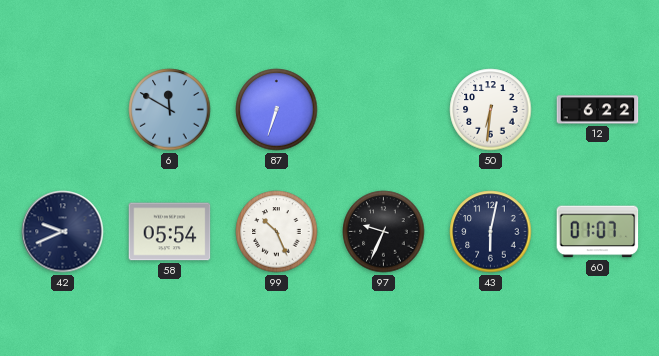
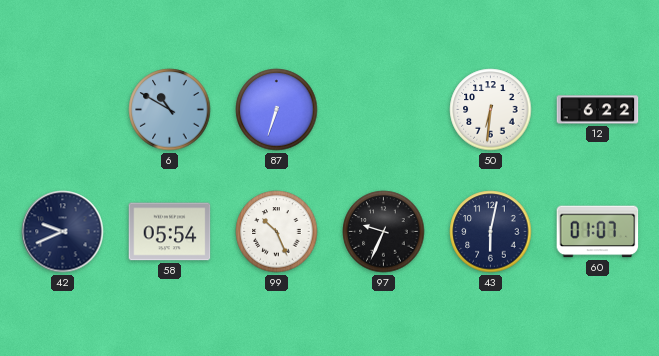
6: 11:50 -> 10:50
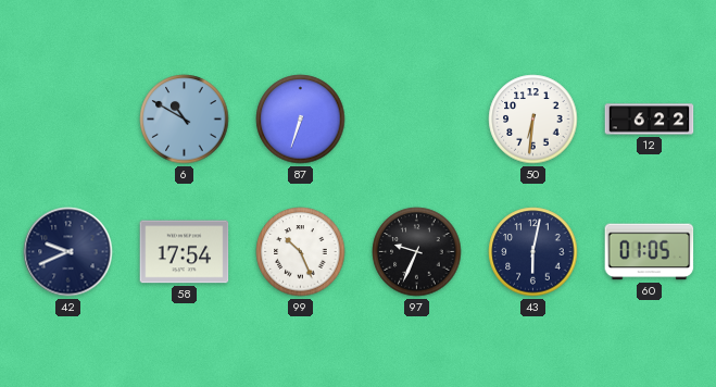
58: 05:54 -> 17:54
60: 01:07 -> 01:05
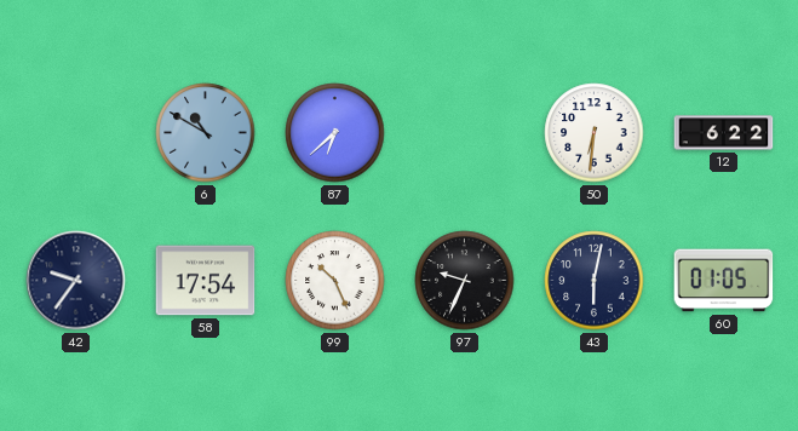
87: 6:33 -> 6:38
42: 9:41 -> 9:36
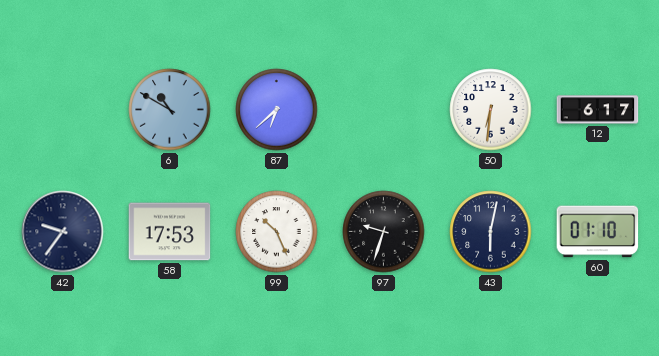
12: 6:22 -> 6:17
58: 17:54 -> 17:53
97: 9:34 -> 9:33
60: 01:05 -> 01:10
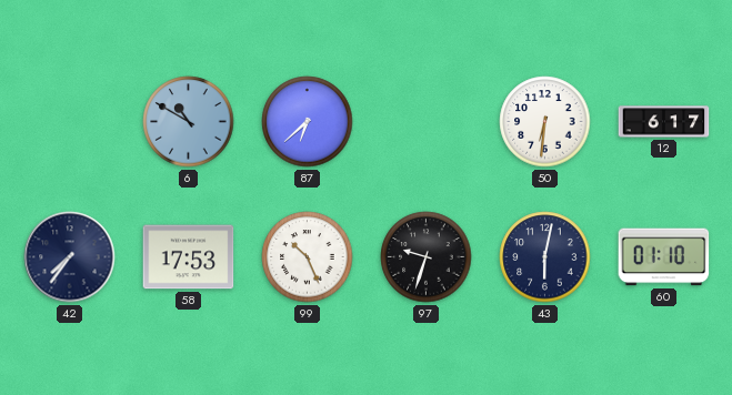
42: 9:36 -> 7:36
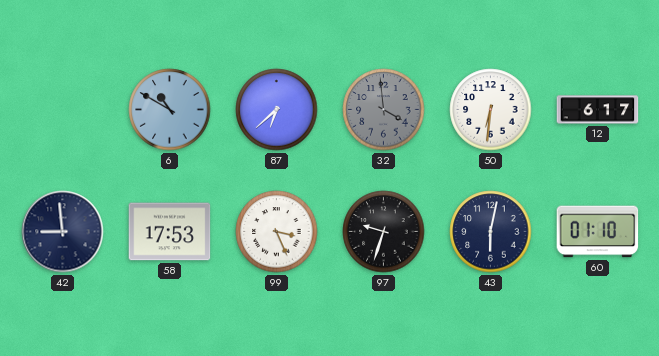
32: none -> 3:59
42: 7:36 -> 8:59
99: 10:26 -> 3:26
